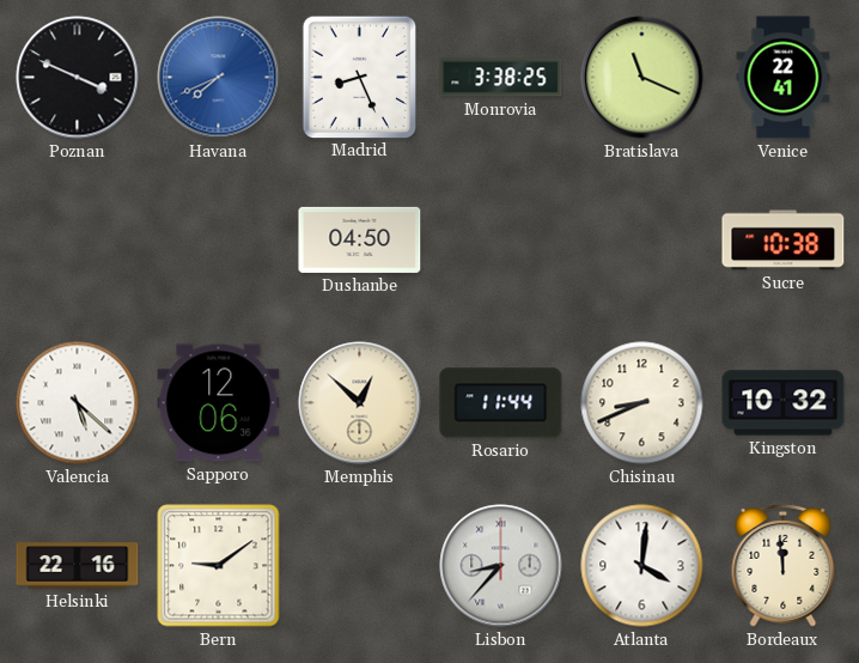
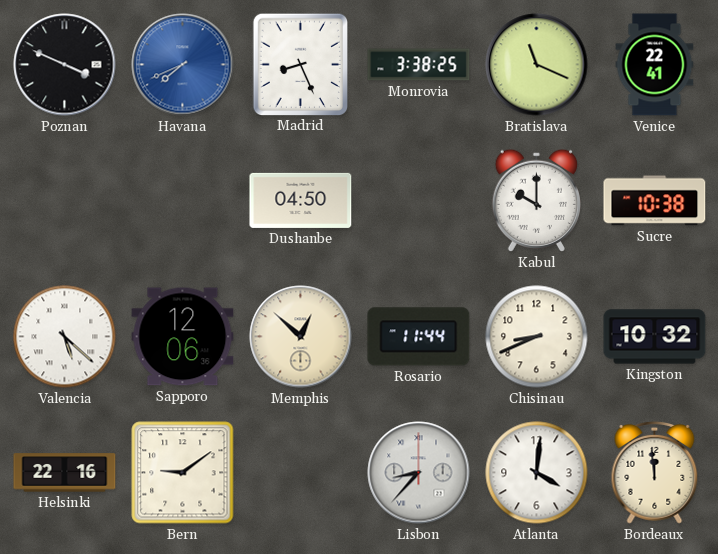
Kabul: none -> 10:00
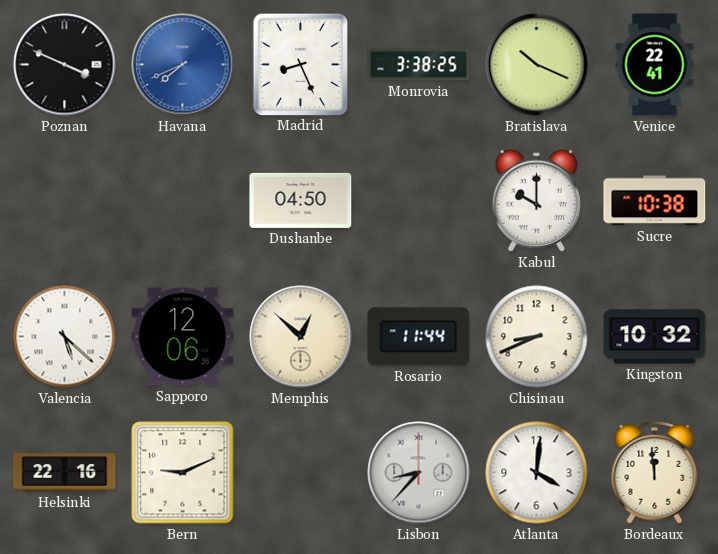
Bratislava: 11:19 -> 10:19
Bern: 9:09 -> 9:11
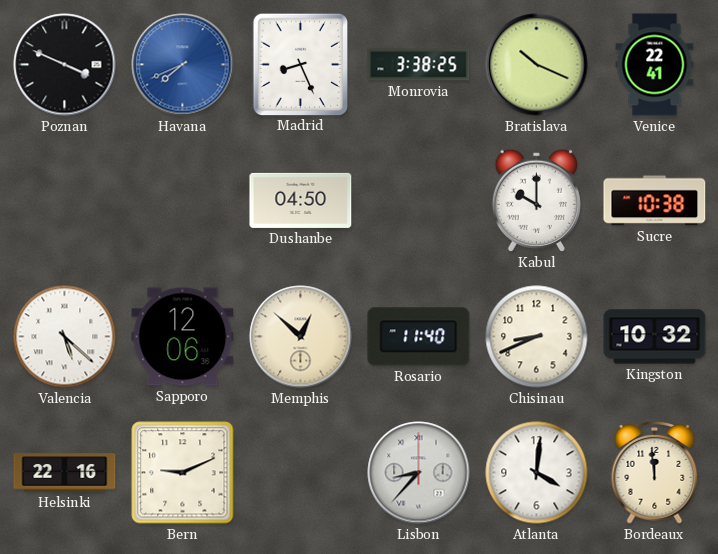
Rosario: 11:44 -> 11:40
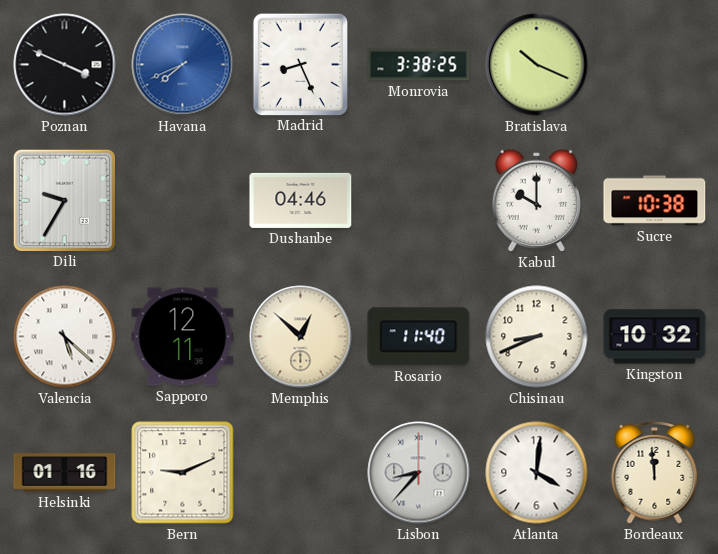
Venice: 22:41 -> none
Dili: none -> 9:35
Dushanbe: 04:50 -> 04:46
Sapporo: 12:06 -> 12:11
Helsinki: 22:16 -> 01:16
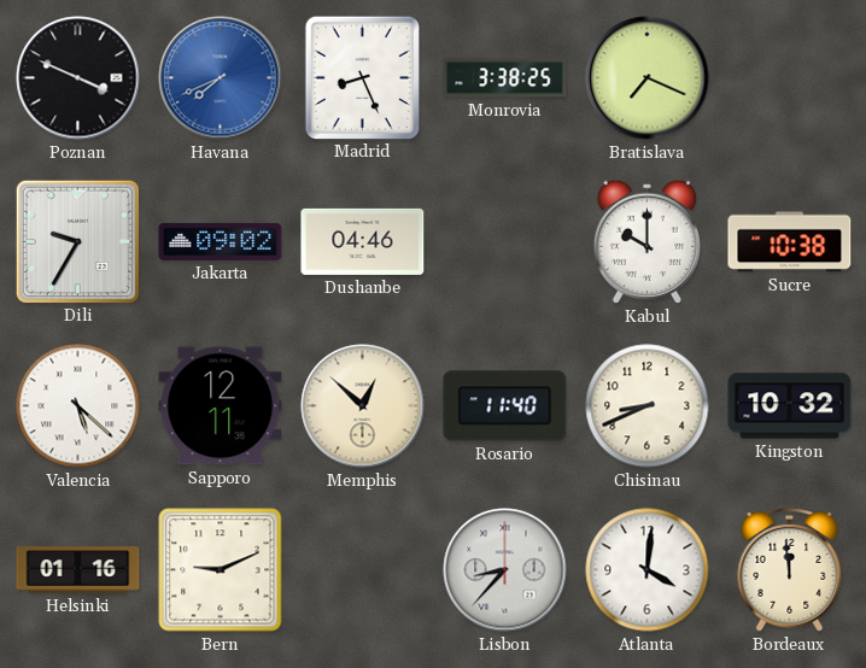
Bratislava: 10:19 -> 7:19
Jakarta: none -> 09:02
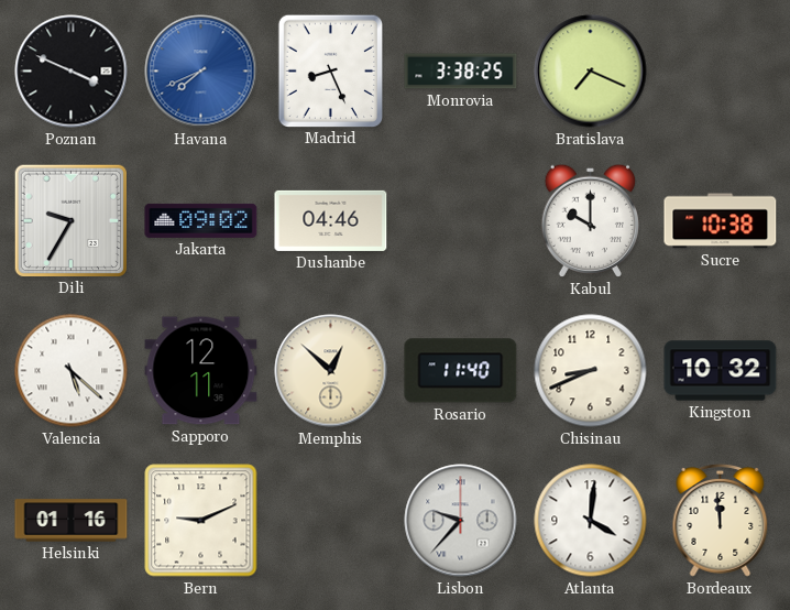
Lisbon: 8:37 -> 9:37
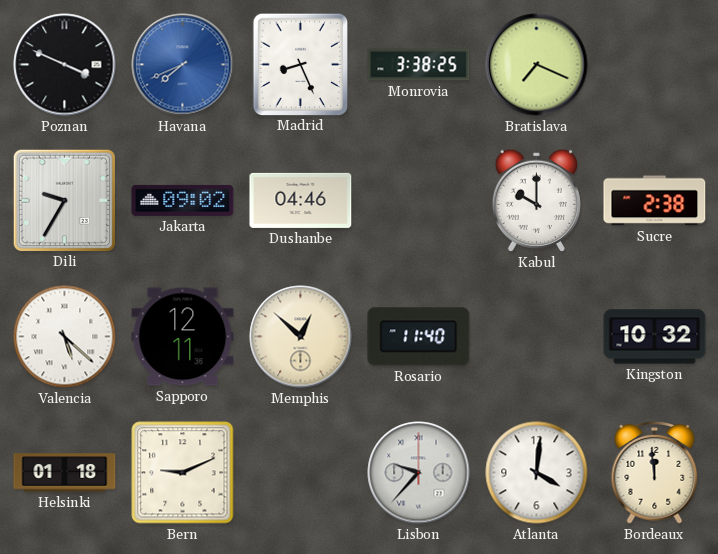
Sucre: 10:38 -> 2:38
Chisinau: 8:41 -> none
Helsinki: 01:16 -> 01:18
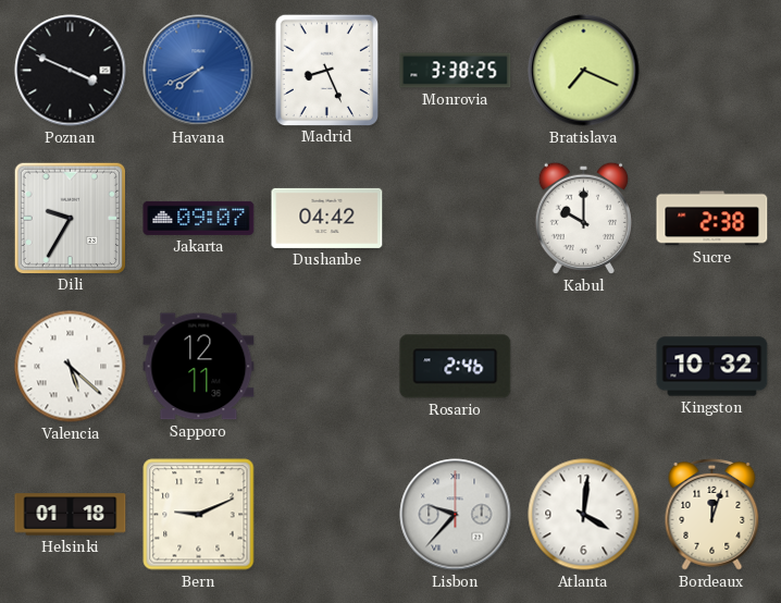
Jakarta: 09:02 -> 09:07
Dushanbe: 04:46 -> 04:42
Memphis: 12:52 -> none
Rosario: 11:40 -> 2:46
Bordeaux: 11:59 -> 12:03
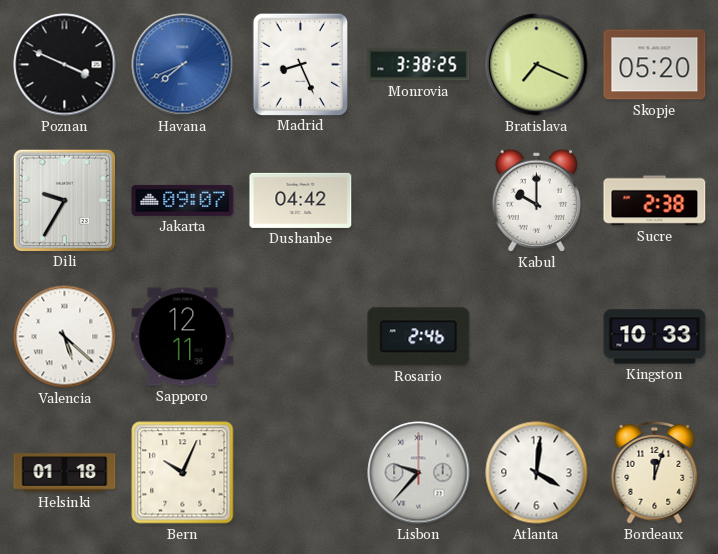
Skopje: none -> 05:20
Kingston: 10:32 -> 10:33
Bern: 9:11 -> 10:04
